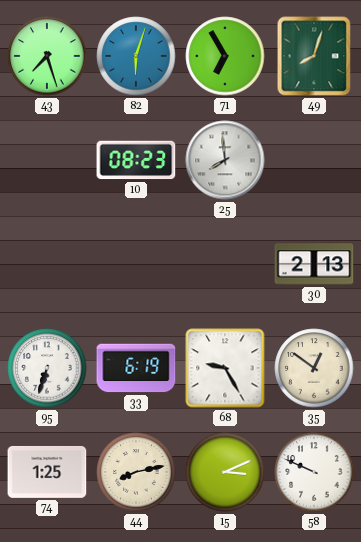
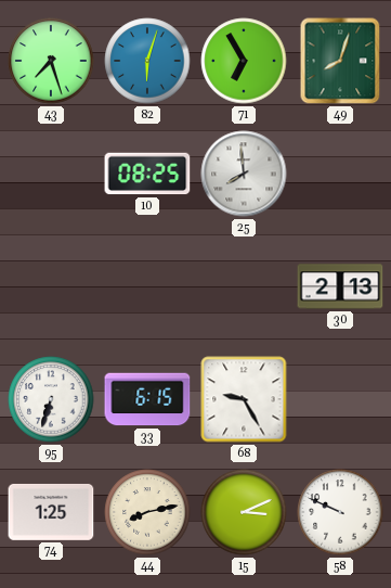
10: 08:23 -> 08:25
33: 6:19 -> 6:15
35: 12:51 -> none
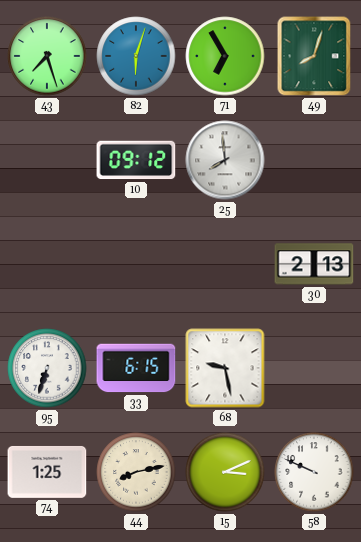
10: 08:25 -> 09:12
68: 9:25 -> 9:28
